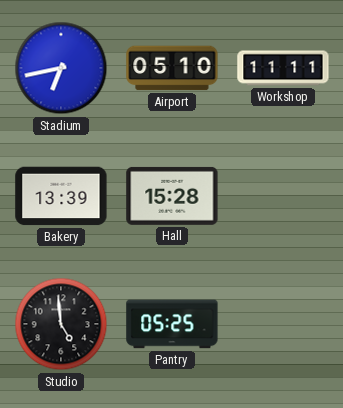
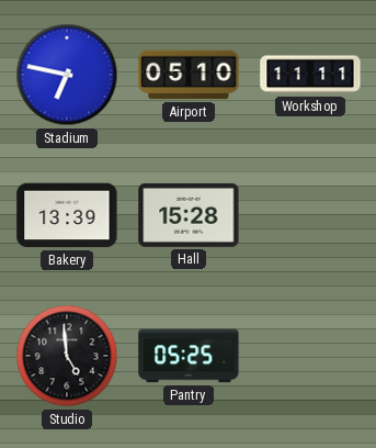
Stadium: 6:43 -> 6:47
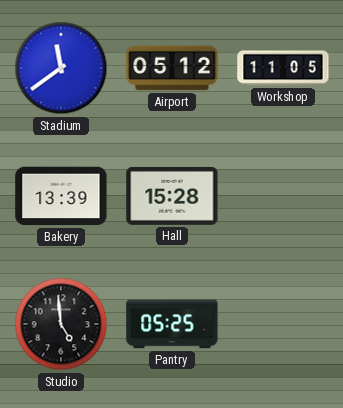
Stadium: 6:47 -> 11:39
Airport: 05:10 -> 05:12
Workshop: 11:11 -> 11:05
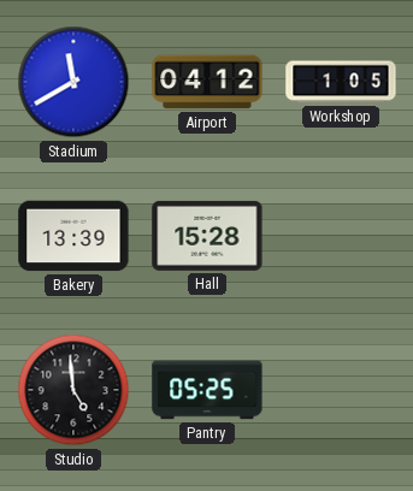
Stadium: 11:39 -> 11:40
Airport: 05:12 -> 04:12
Workshop: 11:05 -> 1:05
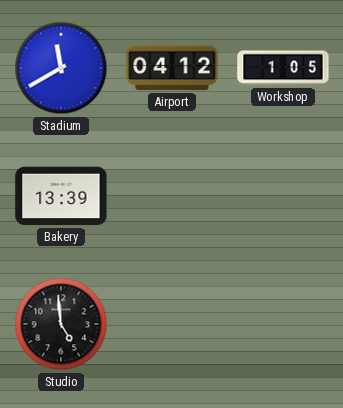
Hall: 15:28 -> none
Pantry: 05:25 -> none
